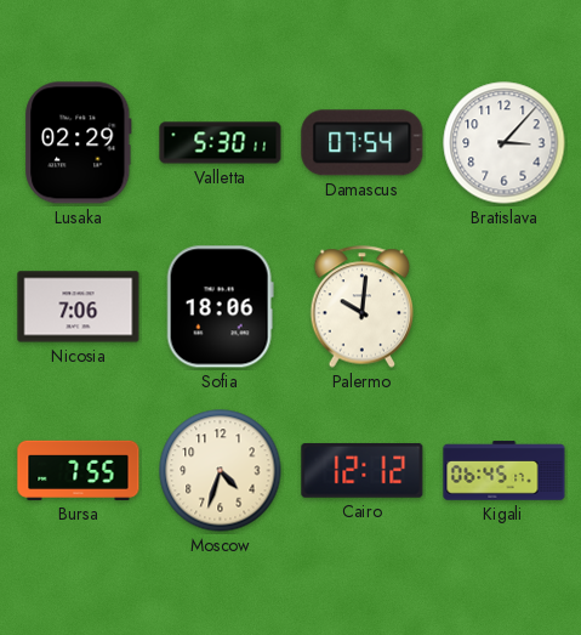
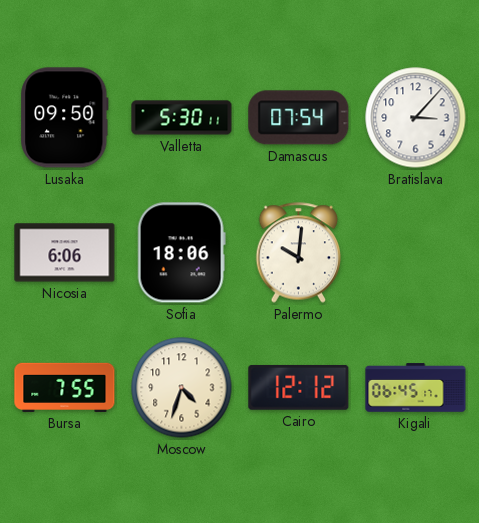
Lusaka: 02:29 -> 09:50
Nicosia: 7:06 -> 6:06
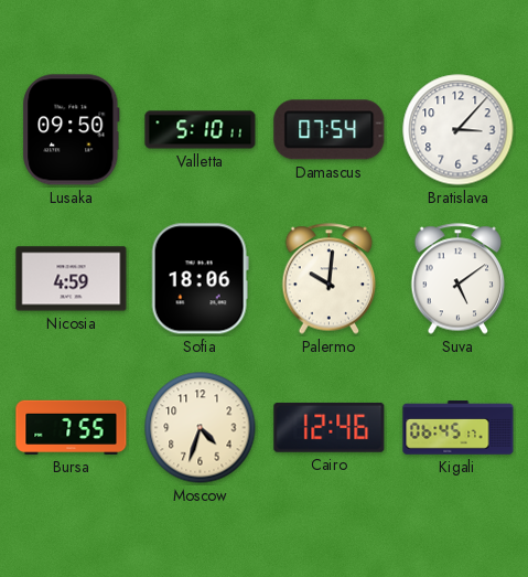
Valletta: 5:30 -> 5:10
Nicosia: 6:06 -> 4:59
Suva: none -> 5:09
Cairo: 12:12 -> 12:46
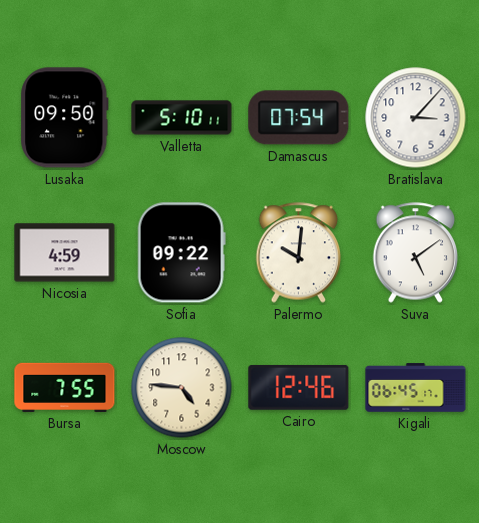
Sofia: 18:06 -> 09:22
Moscow: 4:33 -> 4:46
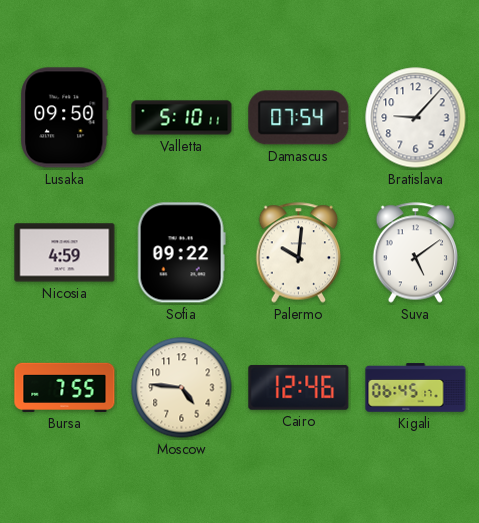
Bratislava: 3:07 -> 9:07
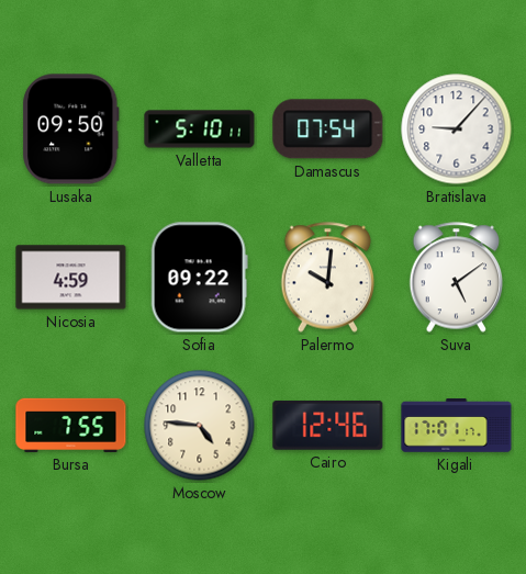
Kigali: 06:45 -> 17:01
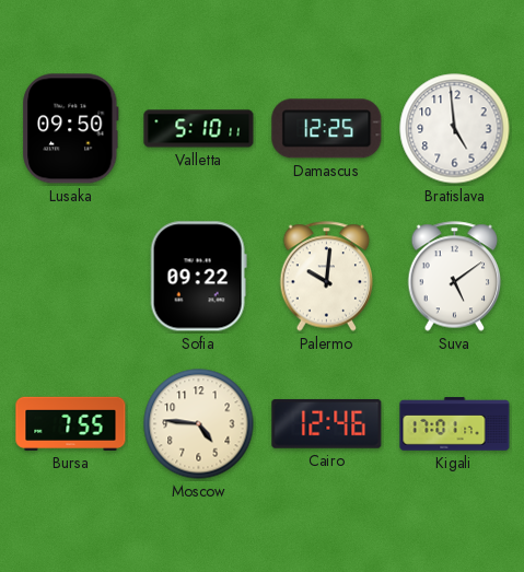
Damascus: 07:54 -> 12:25
Bratislava: 9:07 -> 4:59
Nicosia: 4:59 -> none
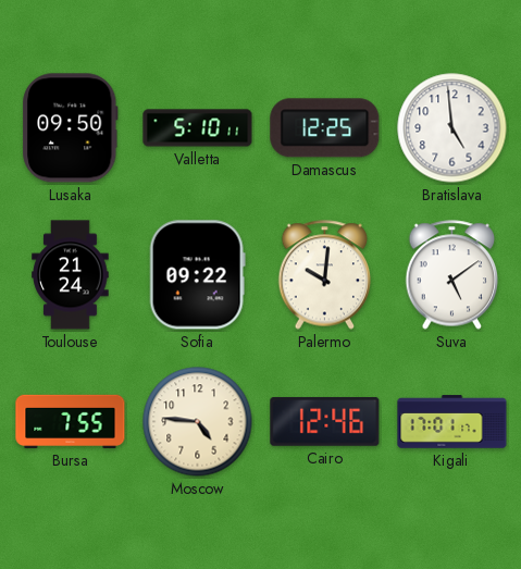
Toulouse: none -> 21:24
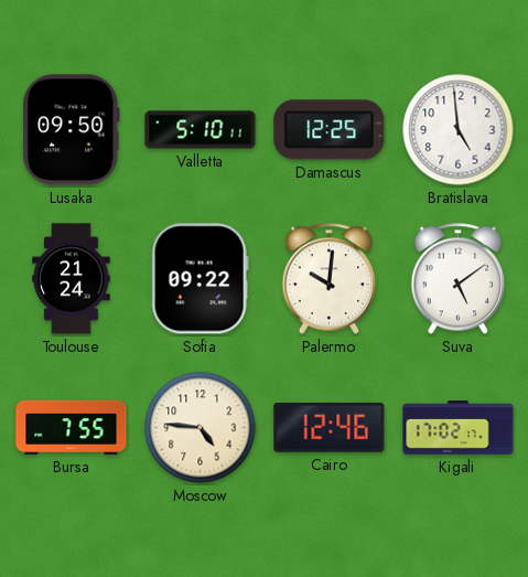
Kigali: 17:01 -> 17:02
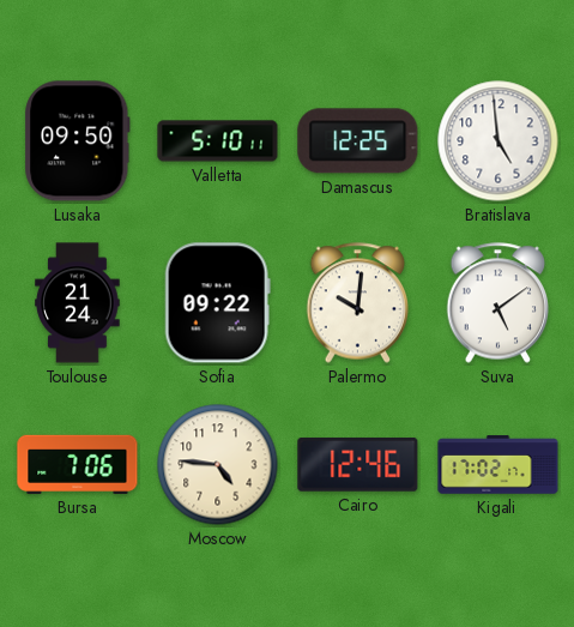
Bursa: 7:55 -> 7:06
